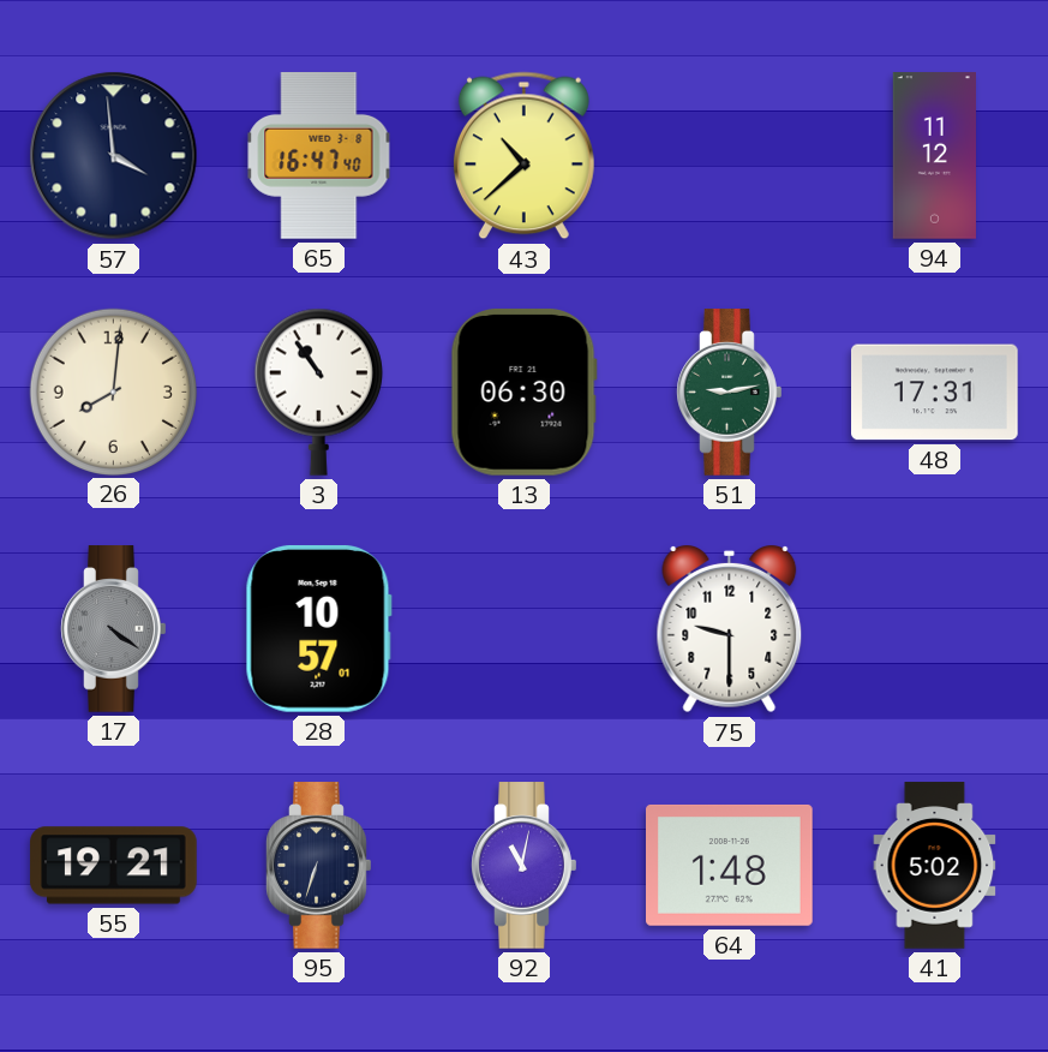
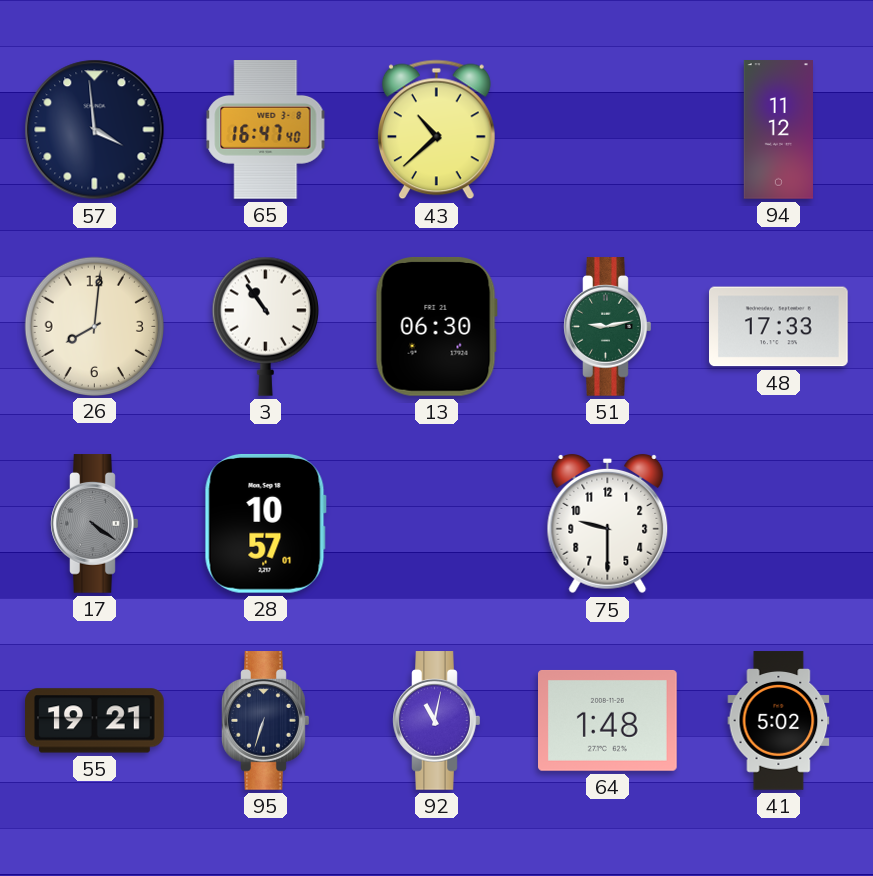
48: 17:31 -> 17:33
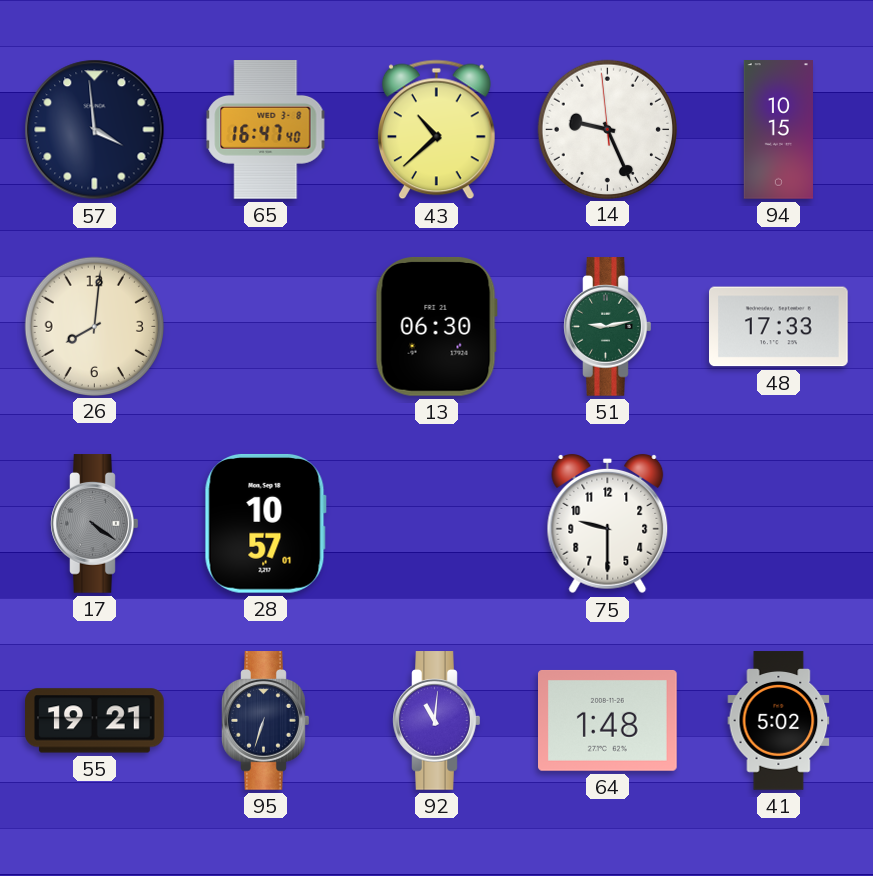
14: none -> 9:25
94: 11:12 -> 10:15
3: 10:54 -> none
92: 11:02 -> 11:01
